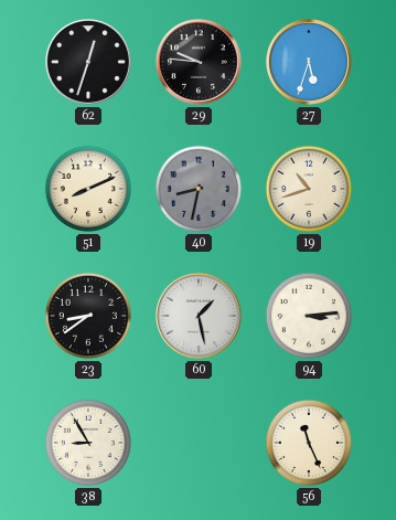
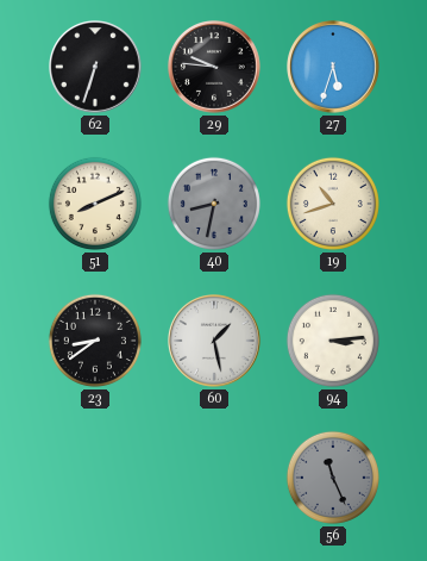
62: 12:33 -> 6:33
38: 8:55 -> none
56 dial: cream -> grey
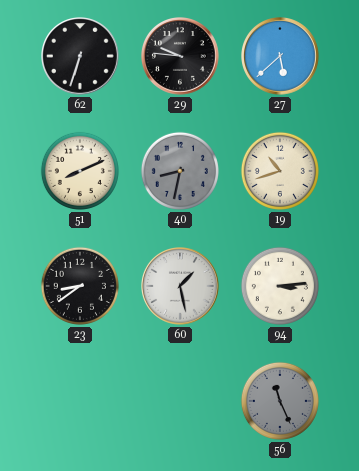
27: 5:33 -> 5:38
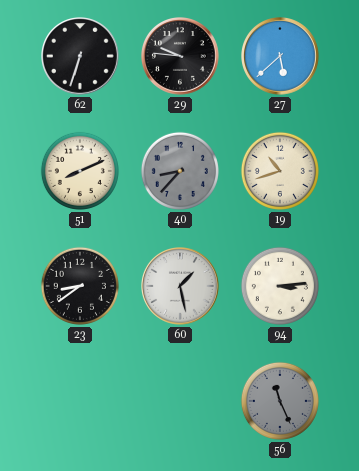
40: 8:32 -> 8:37
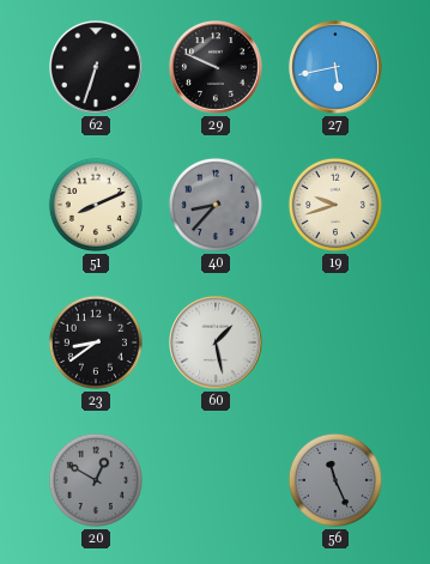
29: 9:46 -> 9:49
27: 5:38 -> 5:43
19: 10:42 -> 9:42
94: 3:14 -> none
20: none -> 12:50
